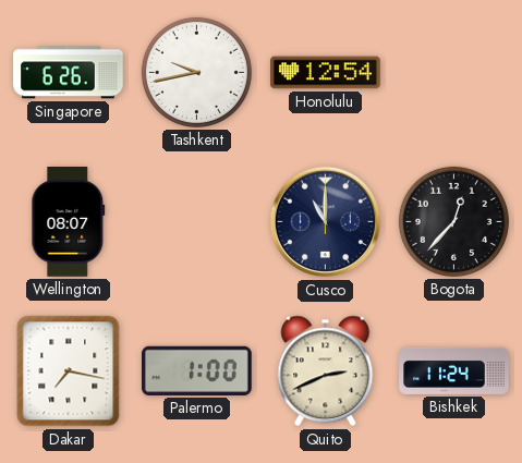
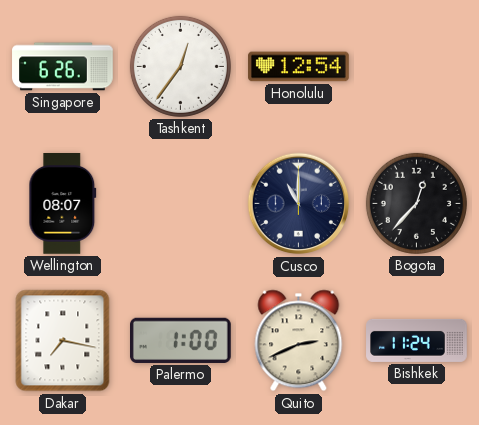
Tashkent: 9:43 -> 12:36
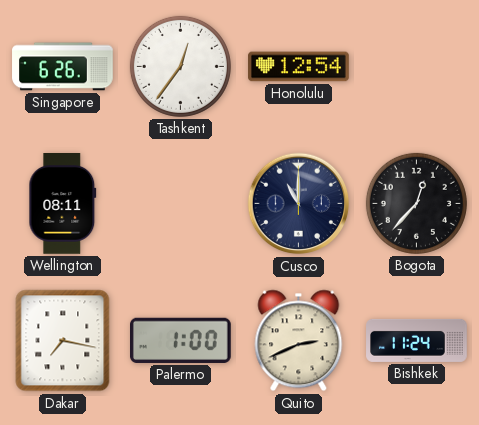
Wellington: 08:07 -> 08:11
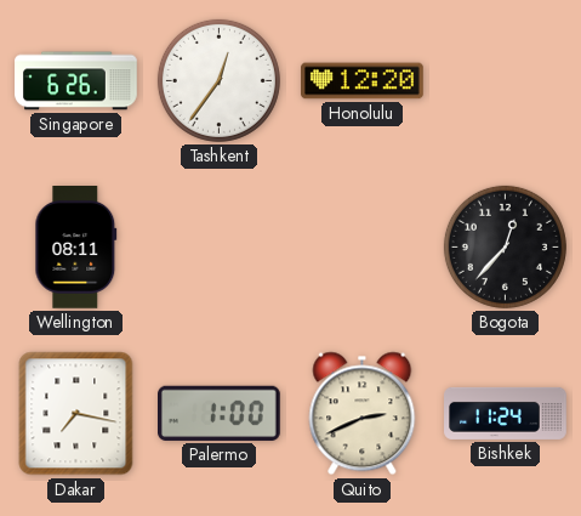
Honolulu: 12:54 -> 12:20
Cusco: 11:00 -> none
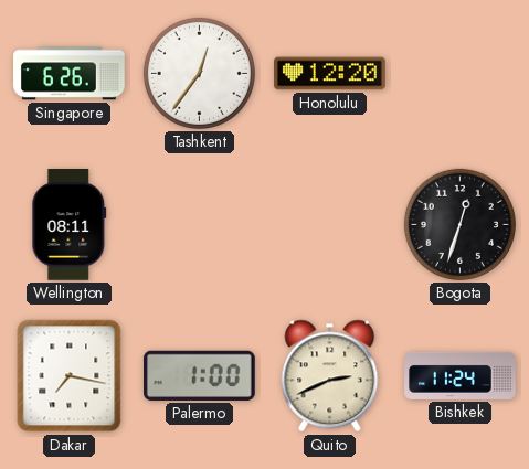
Bogota: 12:37 -> 12:33
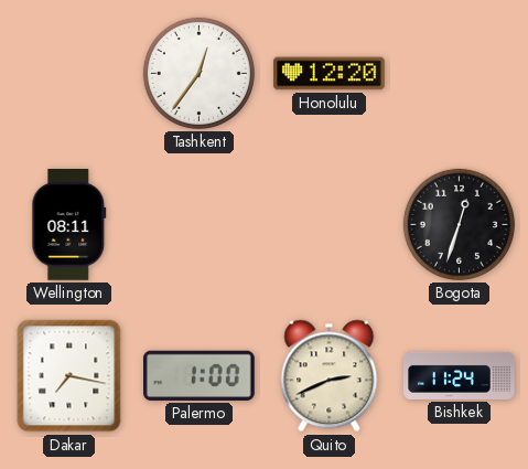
Singapore: 6:26 -> none
